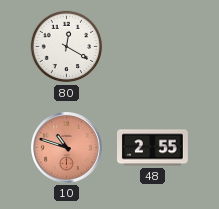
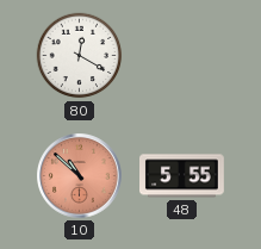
10: 10:48 -> 10:52
48: 2:55 -> 5:55
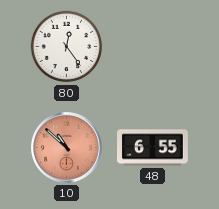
80: 12:20 -> 12:24
48: 5:55 -> 6:55
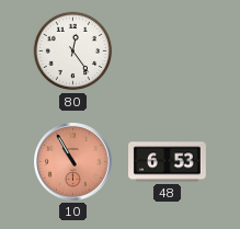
10: 10:52 -> 10:55
48: 6:55 -> 6:53
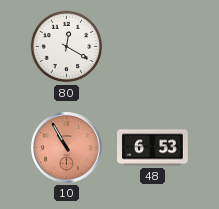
80: 12:24 -> 12:20
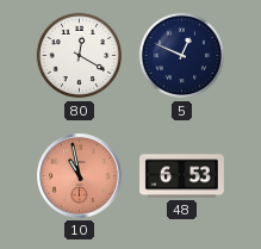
5: none -> 12:49
10: 10:55 -> 10:58
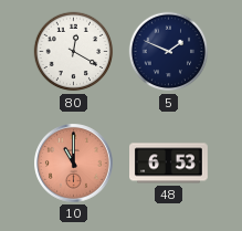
5: 12:49 -> 1:49
10: 10:58 -> 11:00
